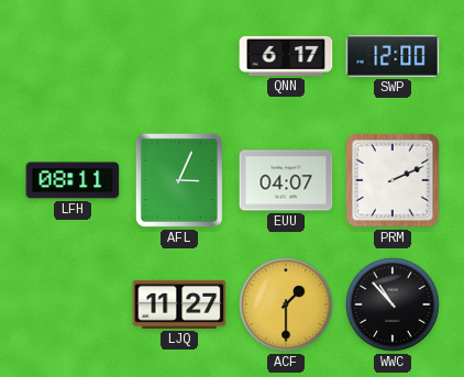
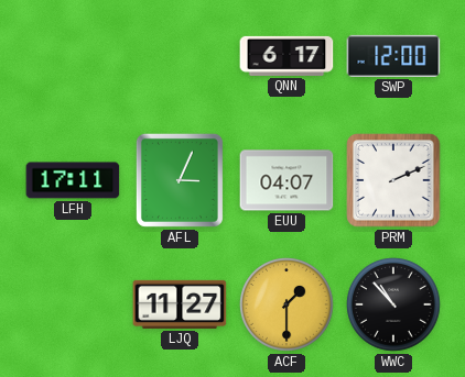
LFH: 08:11 -> 17:11
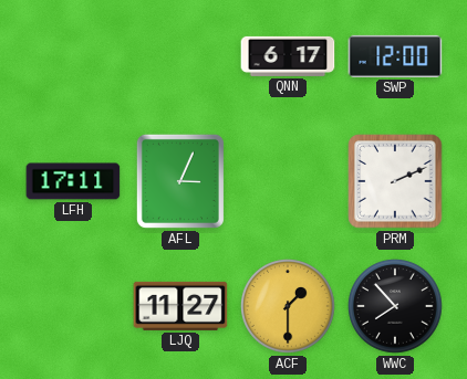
EUU: 04:07 -> none
WWC: 10:53 -> 7:53
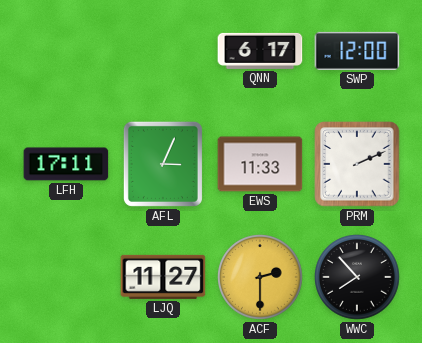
EWS: none -> 11:33
ACF: 1:30 -> 2:30
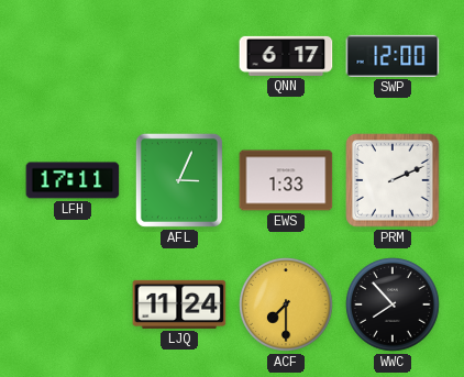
EWS: 11:33 -> 1:33
LJQ: 11:27 -> 11:24
ACF: 2:30 -> 7:30
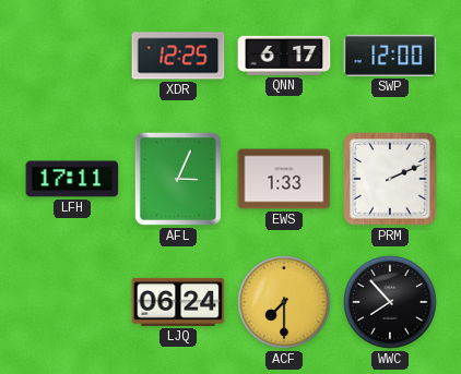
XDR: none -> 12:25
LJQ: 11:24 -> 06:24
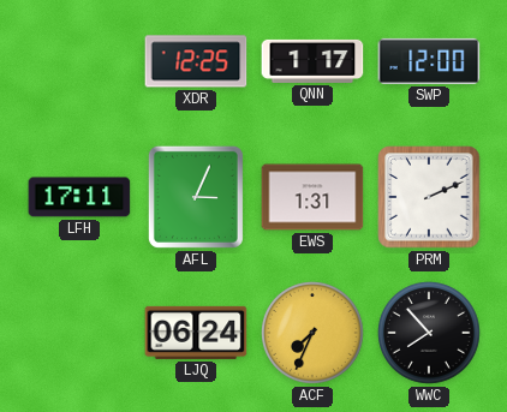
QNN: 6:17 -> 1:17
EWS: 1:33 -> 1:31
ACF: 7:30 -> 7:34
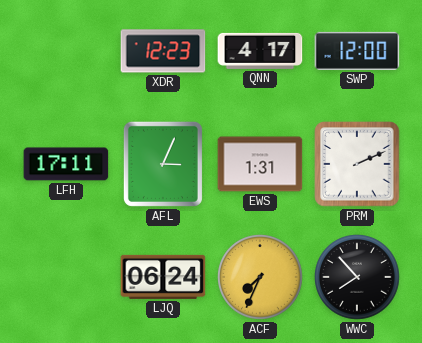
XDR: 12:25 -> 12:23
QNN: 1:17 -> 4:17
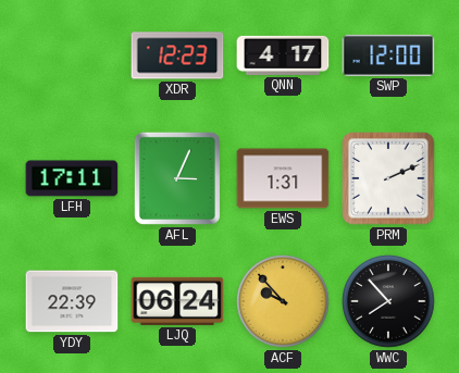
YDY: none -> 22:39
ACF: 7:34 -> 9:53
